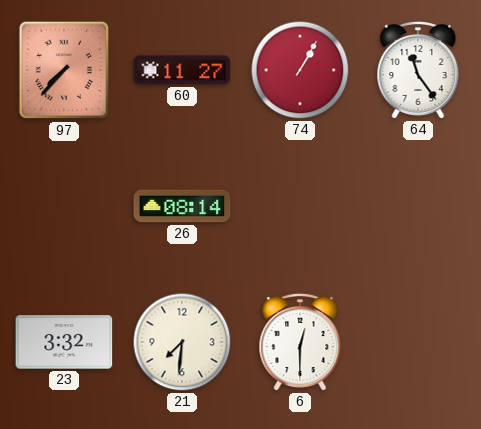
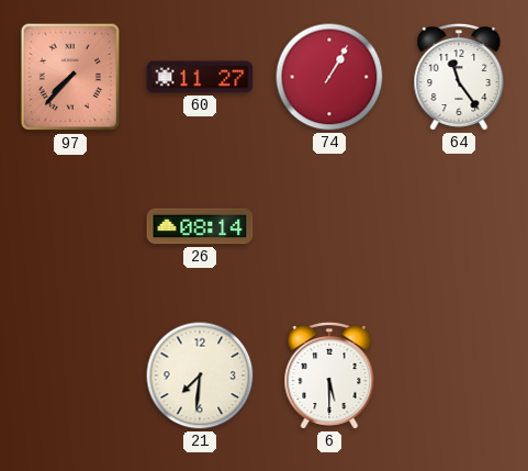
23: 3:32 -> none
6: 12:30 -> 5:30
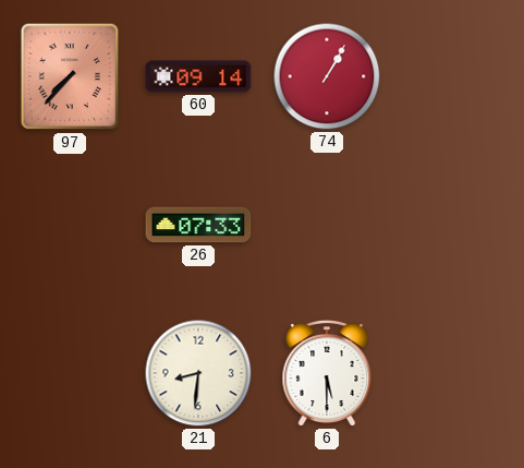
60: 11:27 -> 09:14
64: 11:24 -> none
26: 08:14 -> 07:33
21: 7:31 -> 8:31
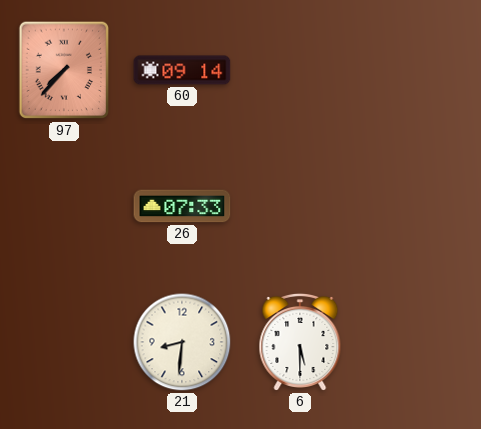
74: 1:05 -> none
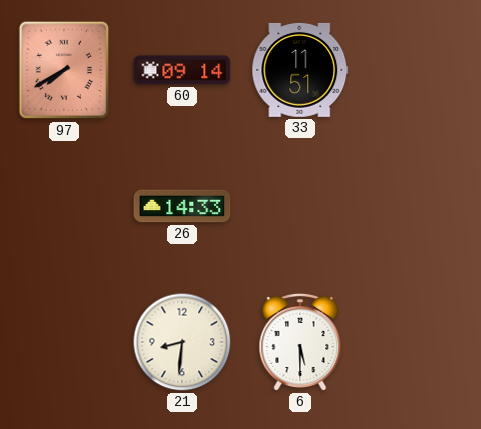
97: 7:37 -> 7:40
33: none -> 11:51
26: 07:33 -> 14:33
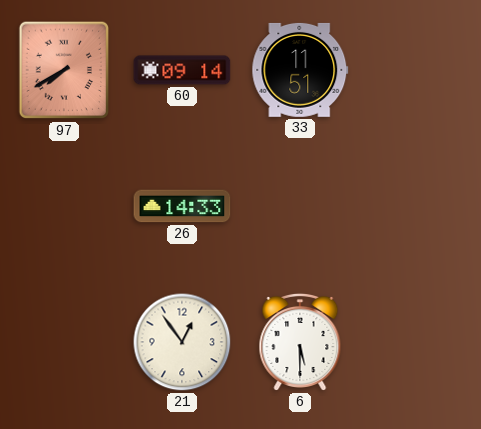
21: 8:31 -> 12:54
